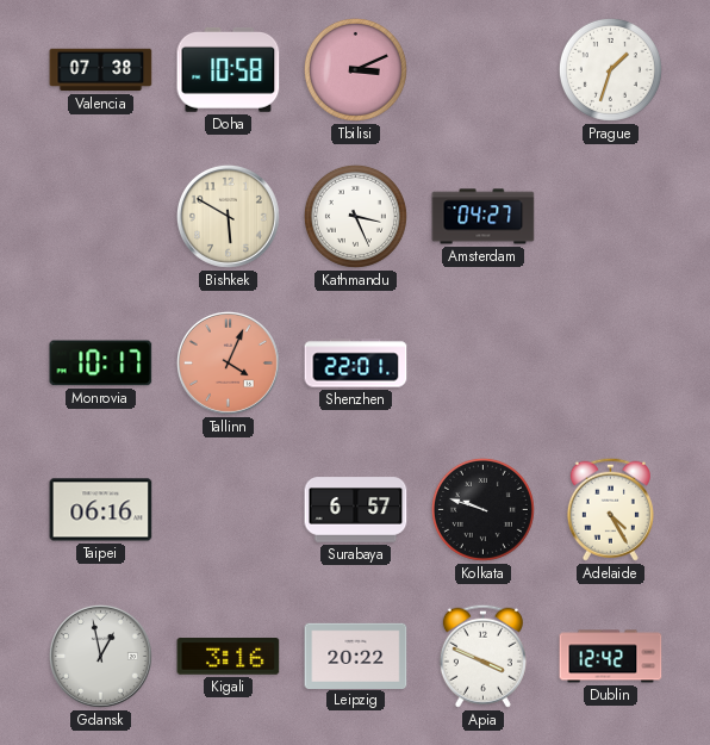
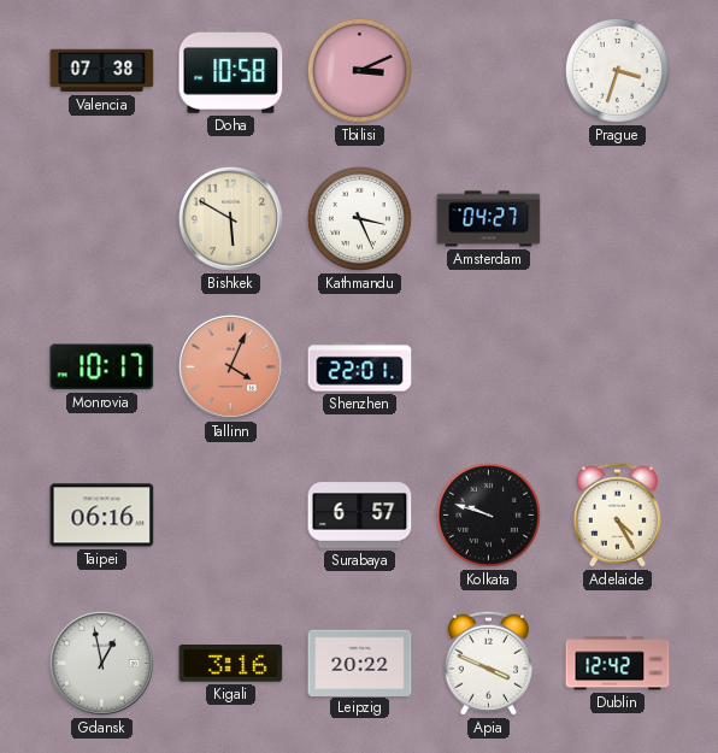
Prague: 1:33 -> 3:33
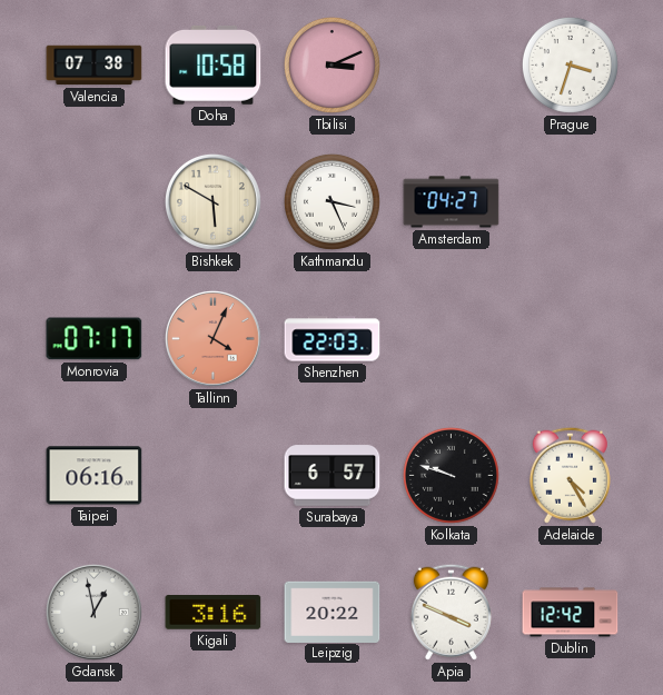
Monrovia: 10:17 -> 07:17
Shenzhen: 22:01 -> 22:03
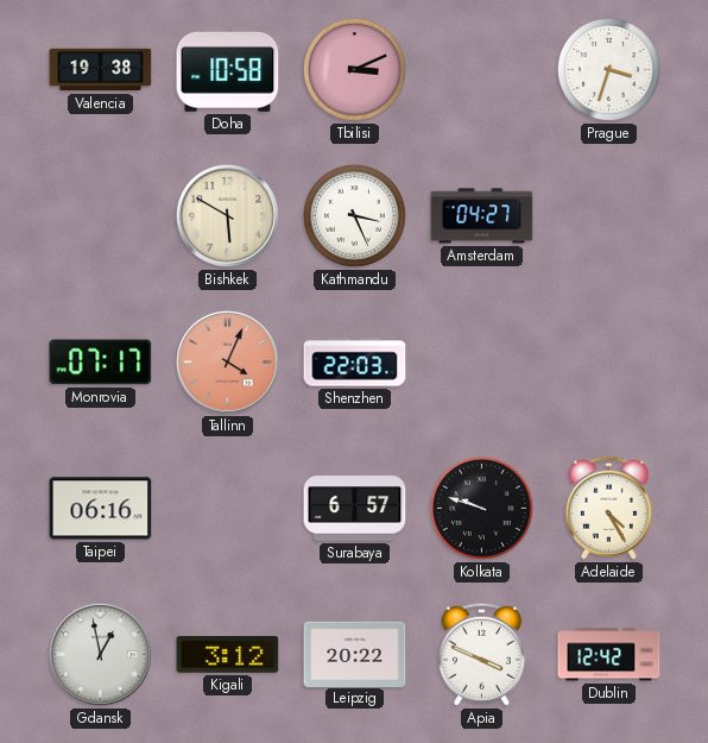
Valencia: 07:38 -> 19:38
Kigali: 3:16 -> 3:12
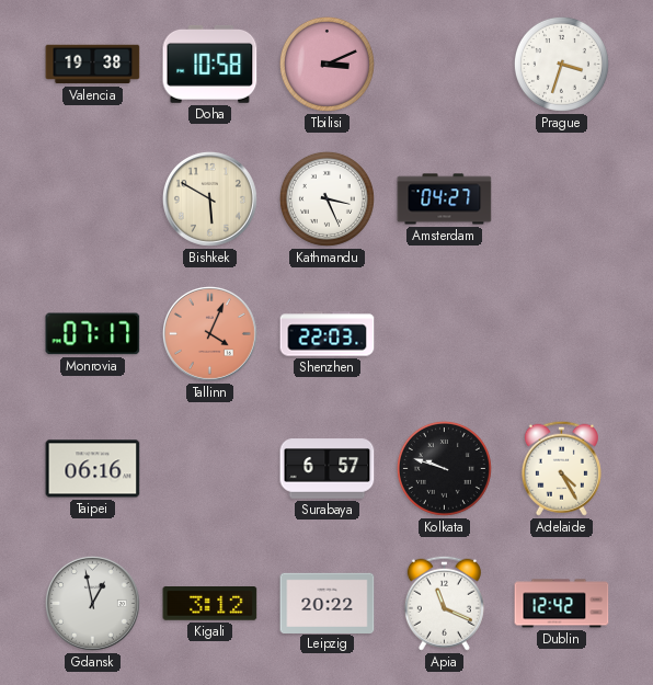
Apia: 3:49 -> 11:19
